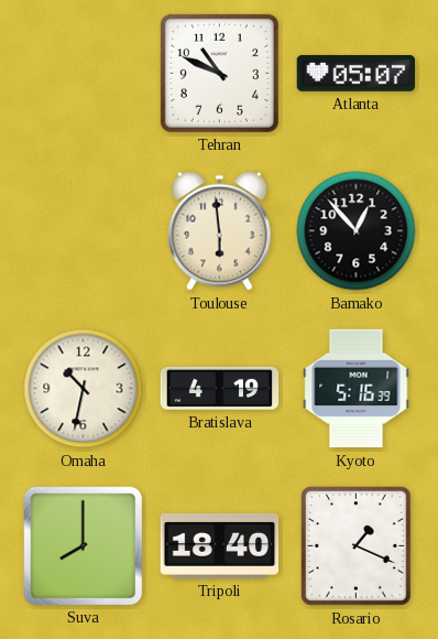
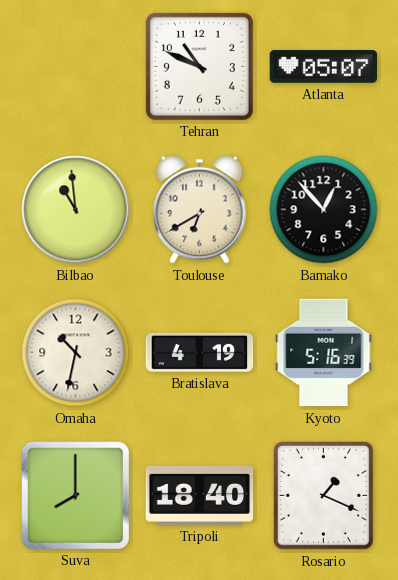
Bilbao: none -> 10:59
Toulouse: 5:59 -> 6:40
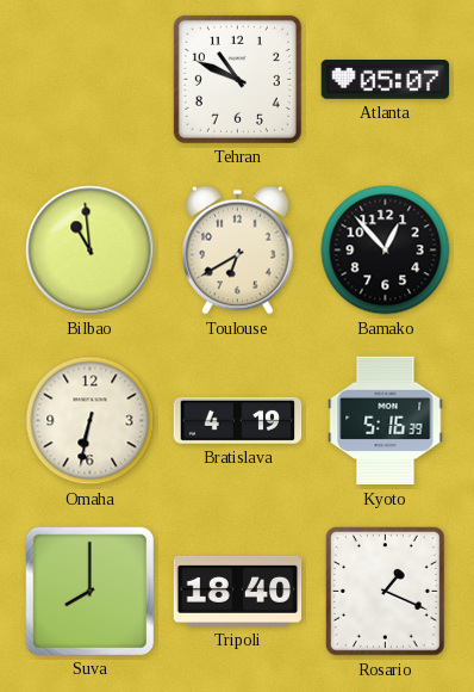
Omaha: 10:32 -> 6:32
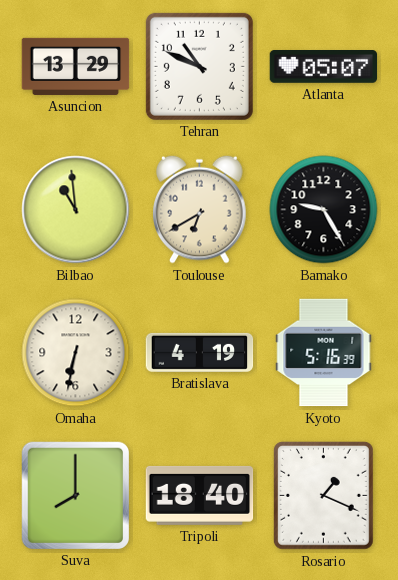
Asuncion: none -> 13:29
Bamako: 12:53 -> 9:25
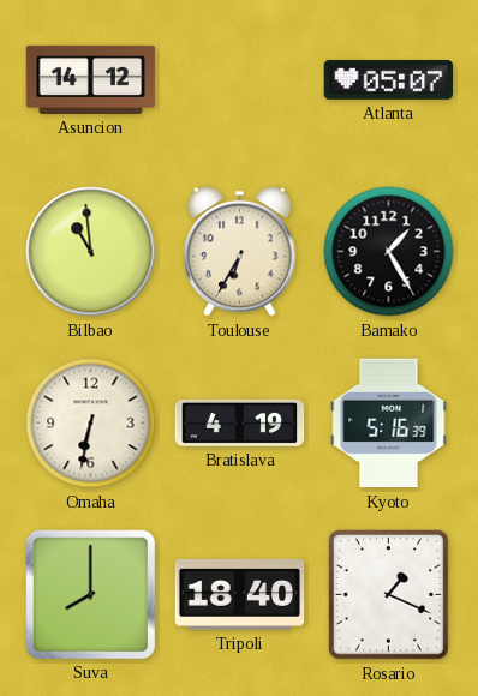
Asuncion: 13:29 -> 14:12
Tehran: 10:49 -> none
Toulouse: 6:40 -> 6:35
Bamako: 9:25 -> 1:25
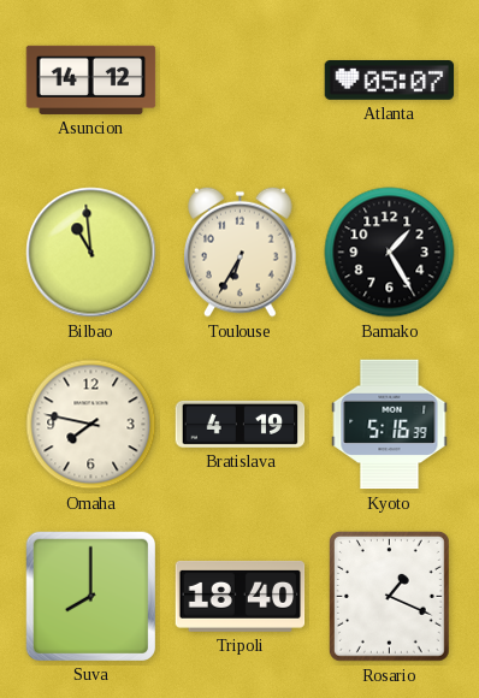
Omaha: 6:32 -> 7:47
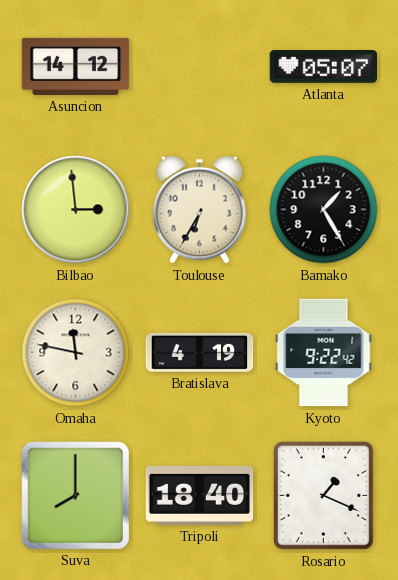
Bilbao: 10:59 -> 2:59
Omaha: 7:47 -> 11:47
Kyoto: 5:16 -> 9:22
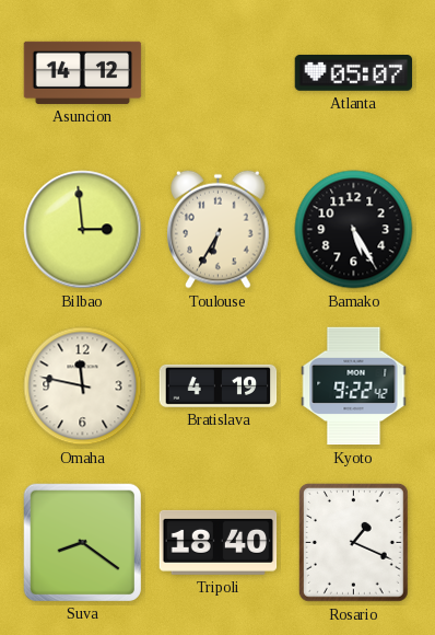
Bamako: 1:25 -> 5:25
Suva: 8:00 -> 8:21
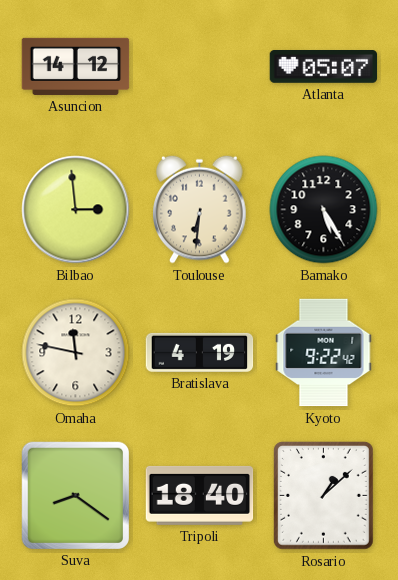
Toulouse: 6:35 -> 6:31
Rosario: 1:19 -> 1:08
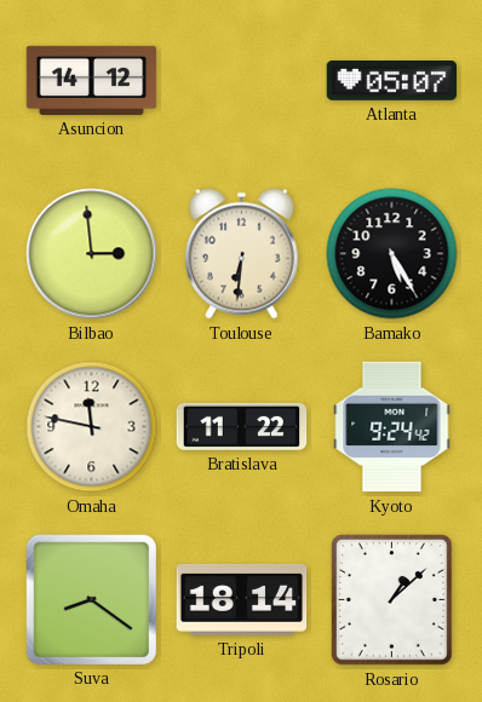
Bratislava: 4:19 -> 11:22
Kyoto: 9:22 -> 9:24
Tripoli: 18:40 -> 18:14
